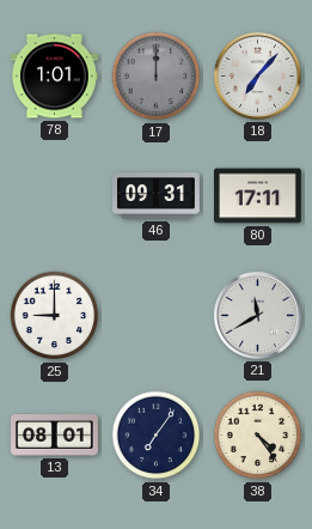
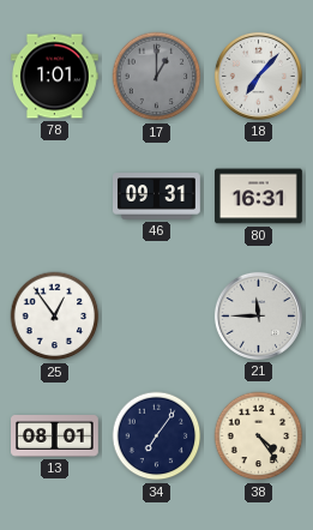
17: 12:00 -> 1:00
80: 17:11 -> 16:31
25: 9:00 -> 12:54
21: 11:40 -> 11:45
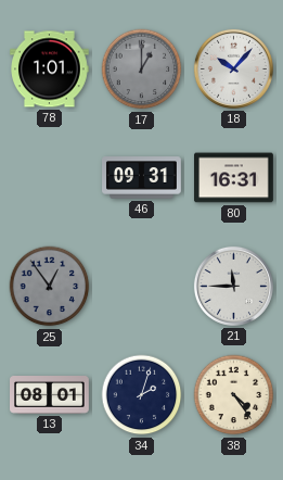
18: 7:07 -> 10:07
25 dial: white -> grey
34: 7:06 -> 2:03
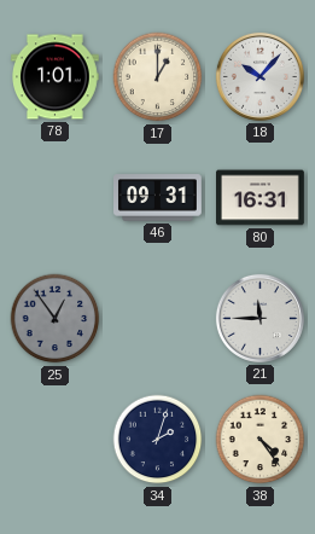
17 dial: grey -> cream
13: 08:01 -> none
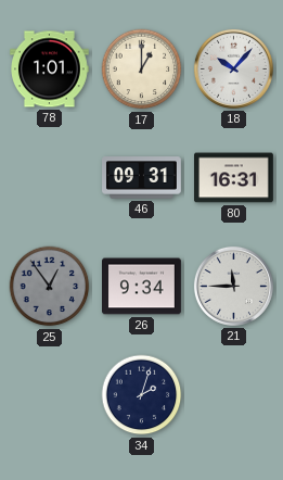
26: none -> 9:34
38: 4:24 -> none
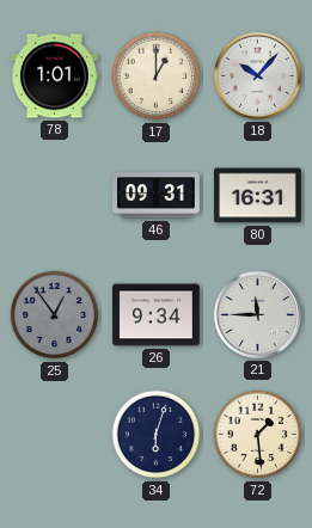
34: 2:03 -> 6:03
72: none -> 1:29
